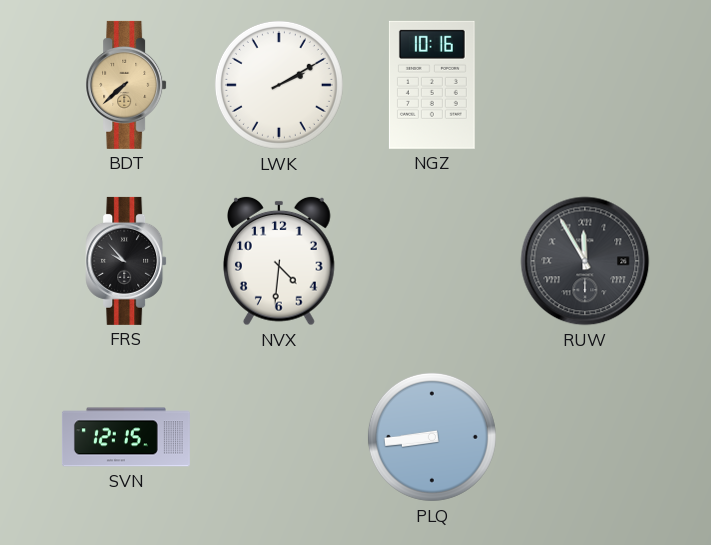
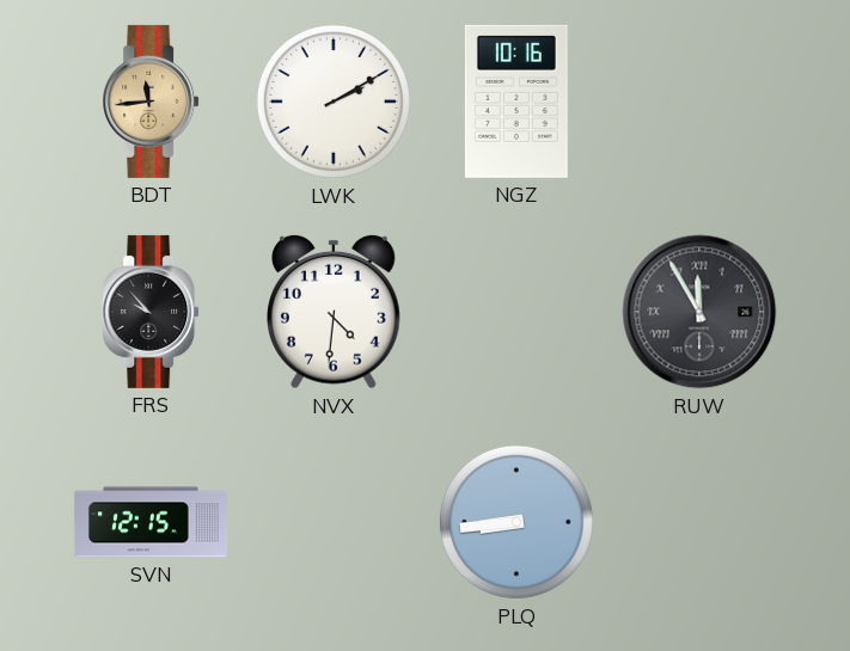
BDT: 7:38 -> 11:44
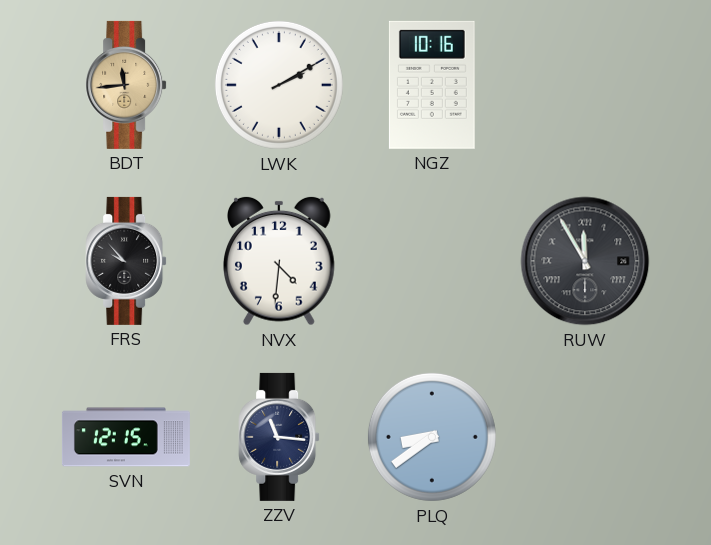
ZZV: none -> 11:16
PLQ: 8:44 -> 8:39
